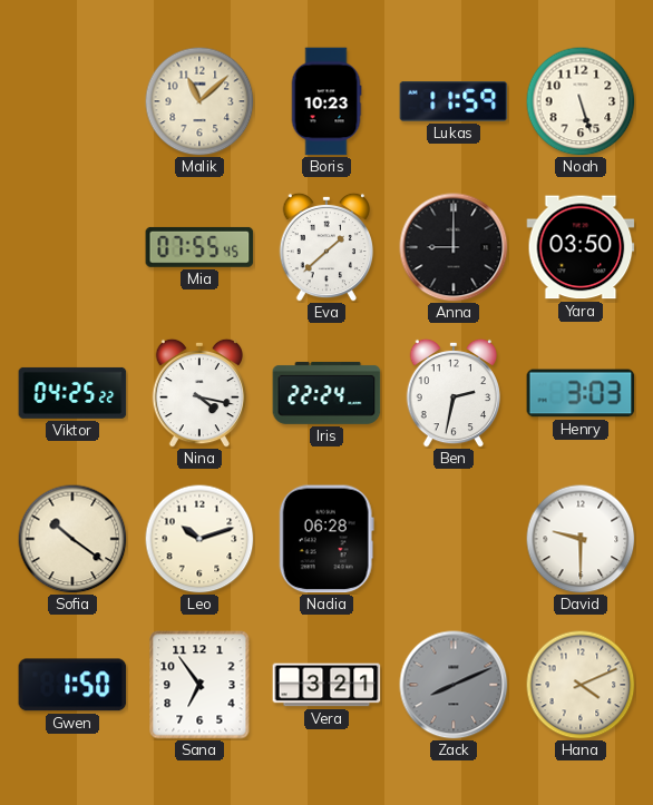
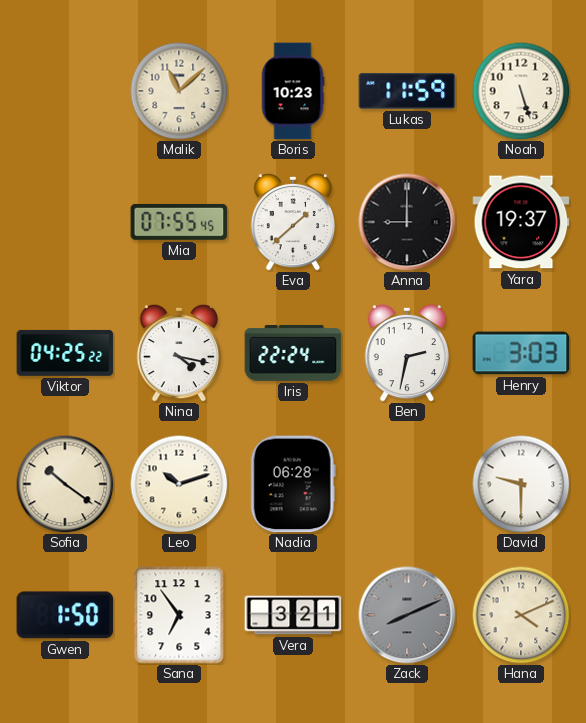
Yara: 03:50 -> 19:37
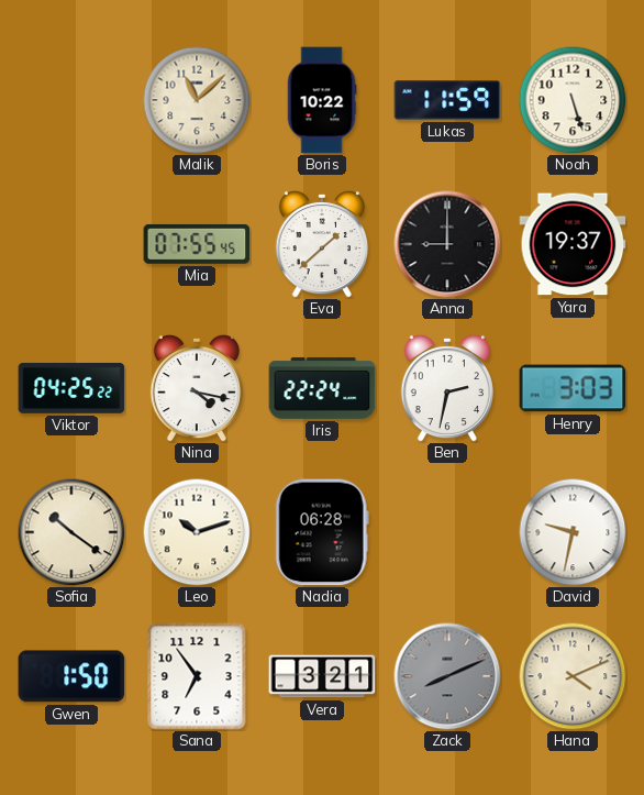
Boris: 10:23 -> 10:22
David: 9:30 -> 9:32
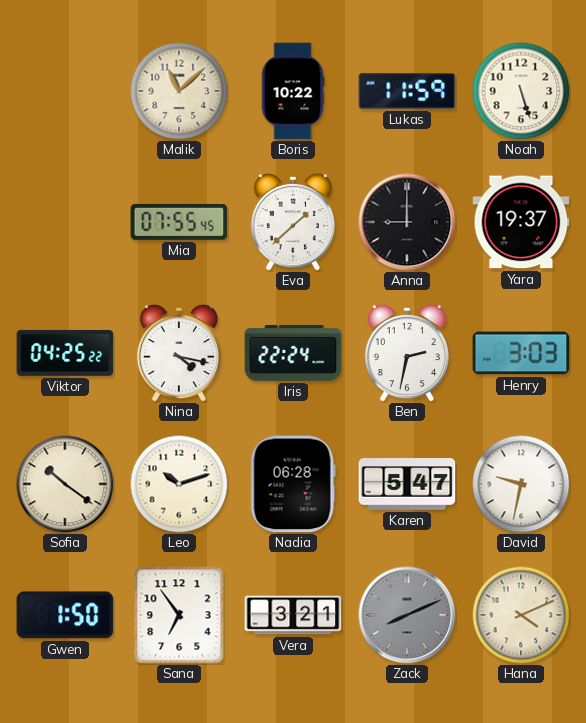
Karen: none -> 5:47
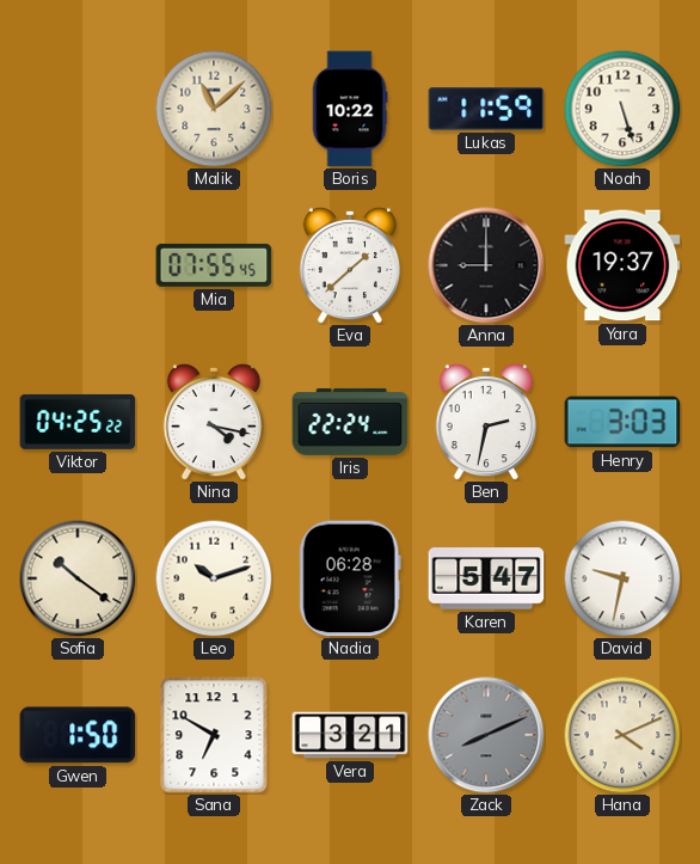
Sana: 6:54 -> 6:50
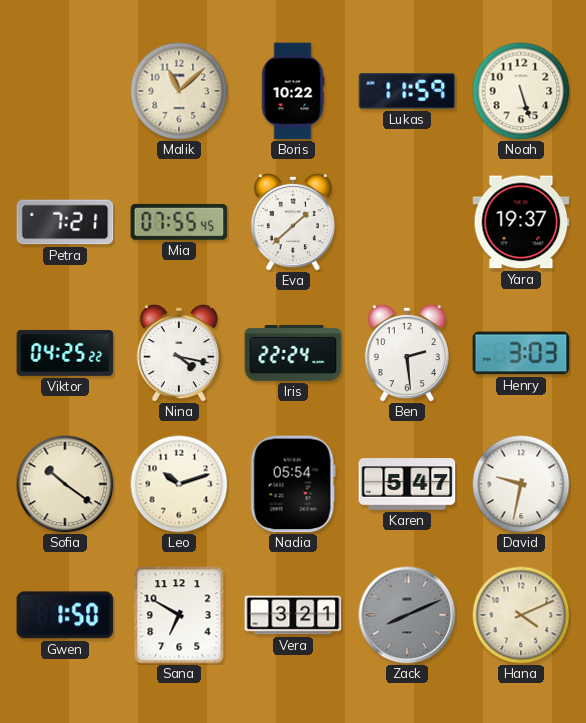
Petra: none -> 7:21
Anna: 9:00 -> none
Ben: 2:32 -> 2:29
Nadia: 06:28 -> 05:54
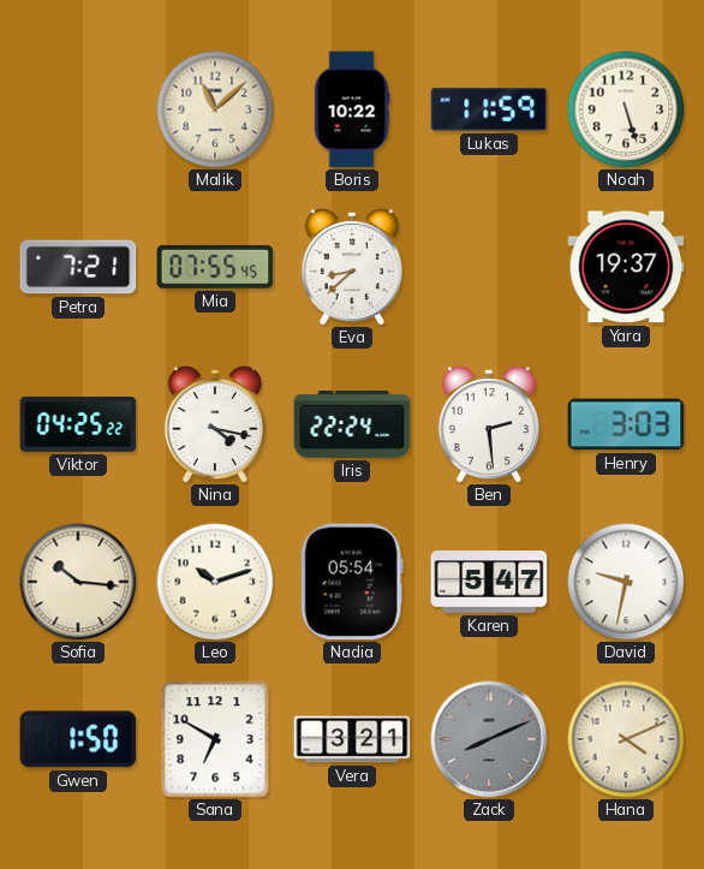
Eva: 1:38 -> 8:38
Sofia: 10:21 -> 10:16
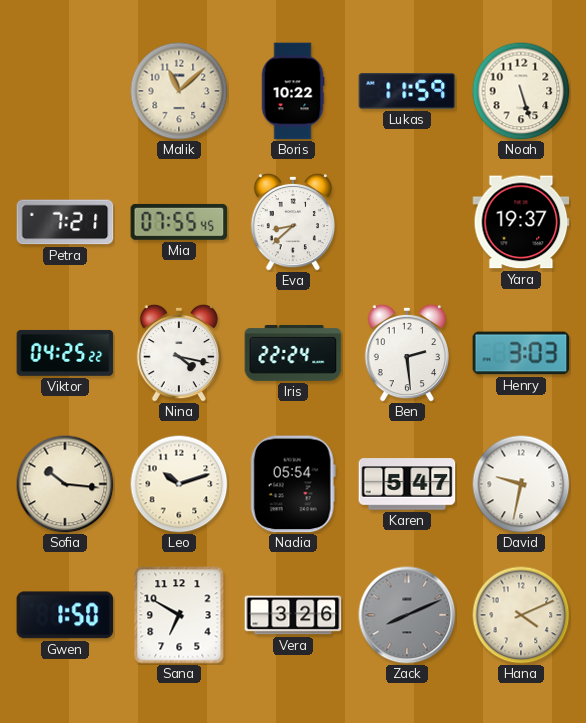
Vera: 3:21 -> 3:26
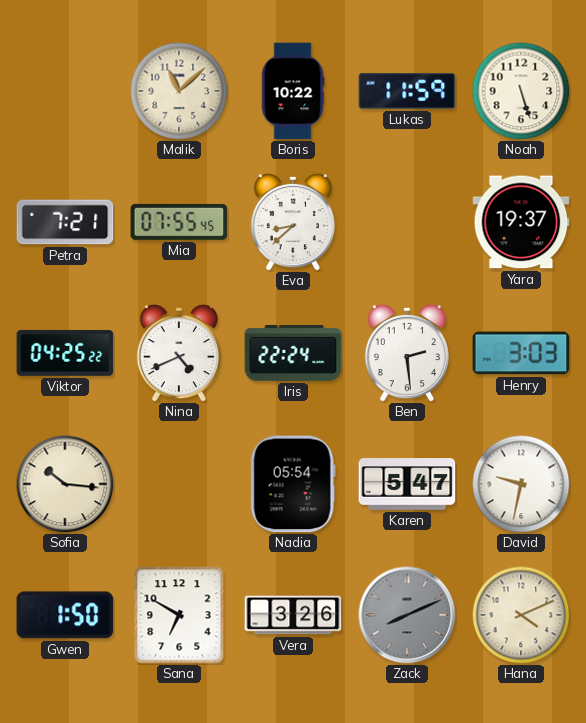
Nina: 4:17 -> 4:41
Leo: 10:12 -> none
